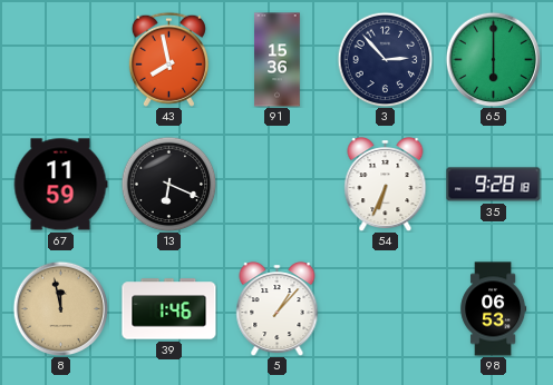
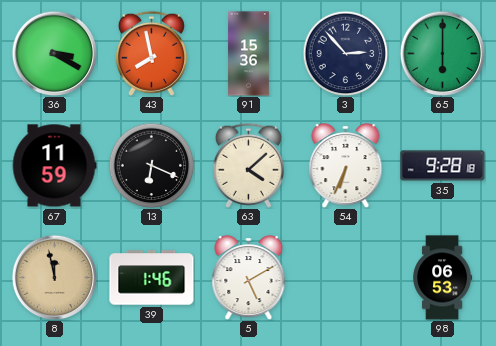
36: none -> 3:20
63: none -> 4:08
5: 1:07 -> 5:10
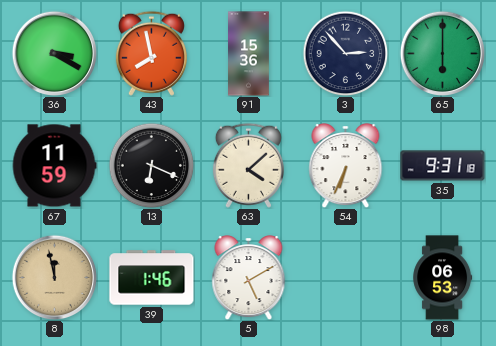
35: 9:28 -> 9:31
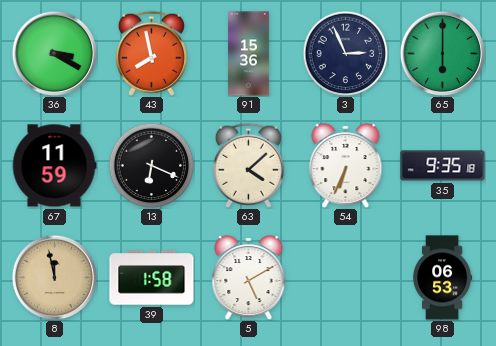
3: 2:53 -> 2:56
35: 9:31 -> 9:35
39: 1:46 -> 1:58
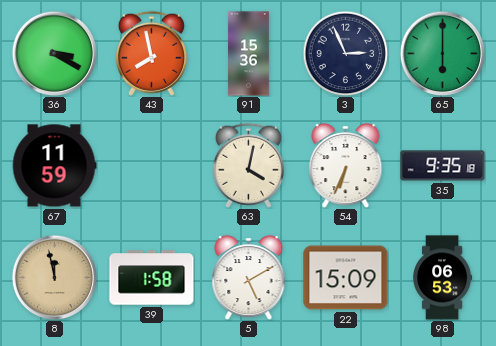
13: 6:19 -> none
63: 4:08 -> 4:02
22: none -> 15:09
